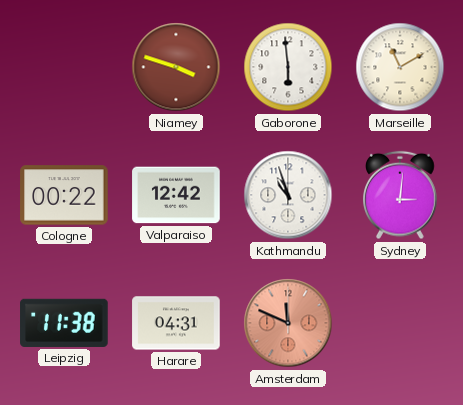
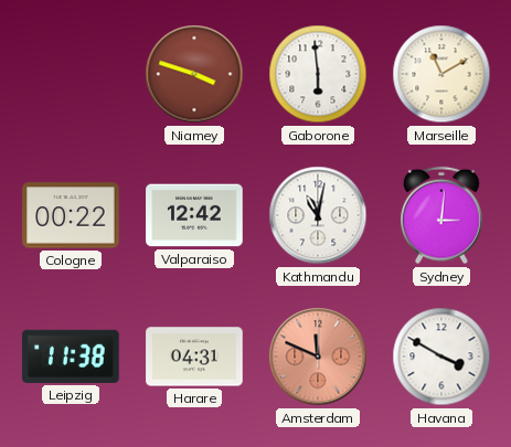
Kathmandu: 10:57 -> 11:02
Havana: none -> 3:50
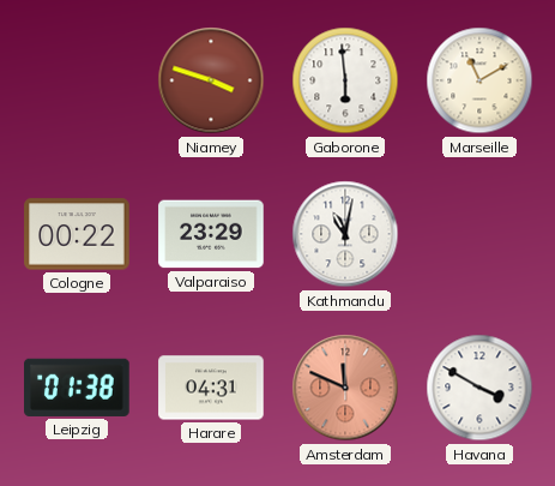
Valparaiso: 12:42 -> 23:29
Sydney: 3:01 -> none
Leipzig: 11:38 -> 01:38
